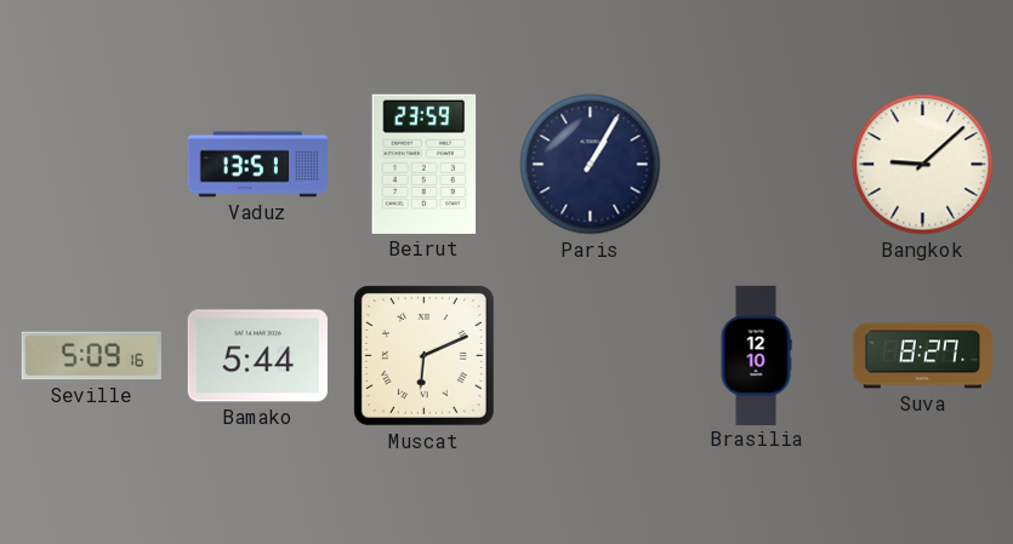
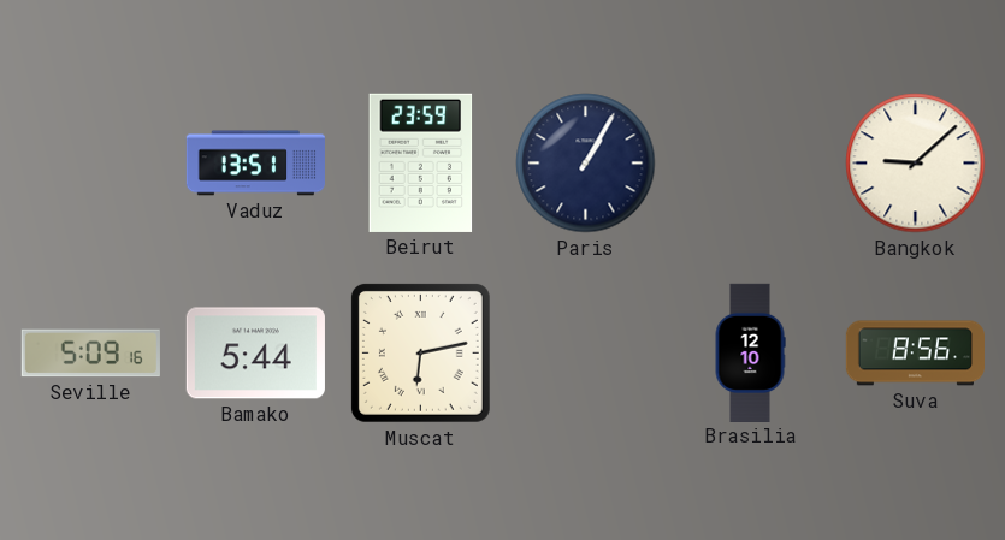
Muscat: 6:11 -> 6:13
Suva: 8:27 -> 8:56
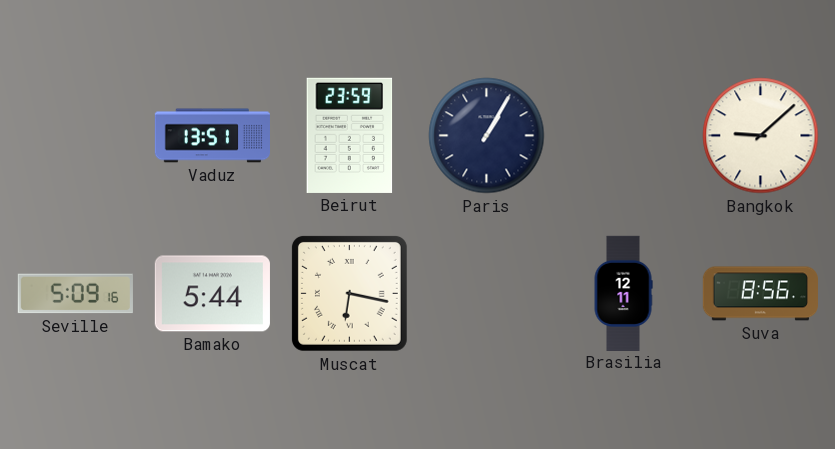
Muscat: 6:13 -> 6:17
Brasilia: 12:10 -> 12:11
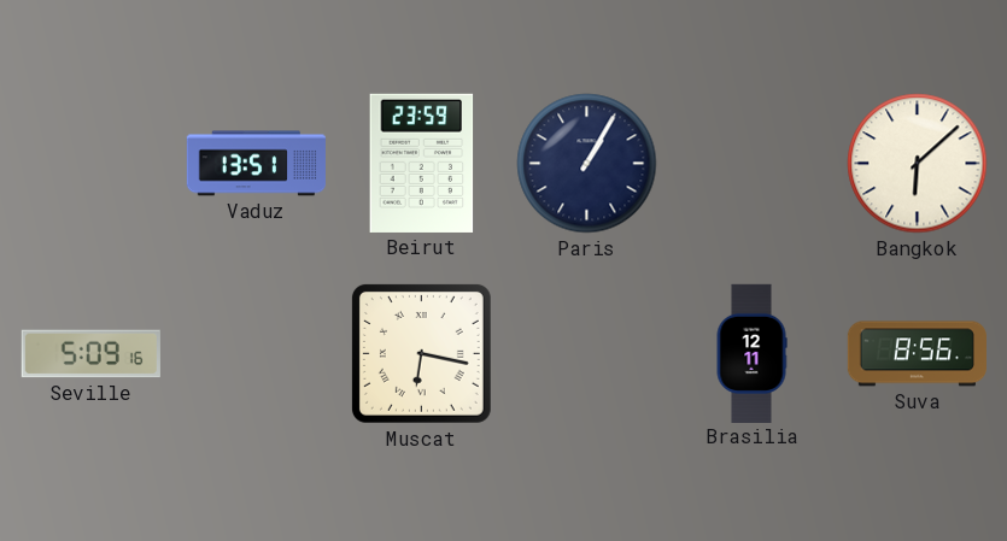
Bangkok: 9:08 -> 6:08
Bamako: 5:44 -> none
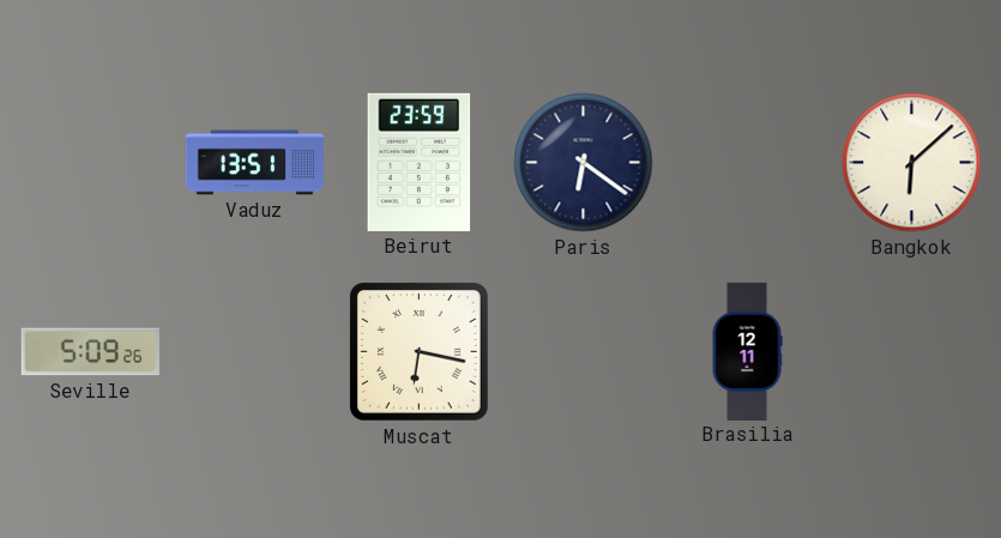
Paris: 1:05 -> 6:21
Seville: 5:09:16 -> 5:09:26
Suva: 8:56 -> none
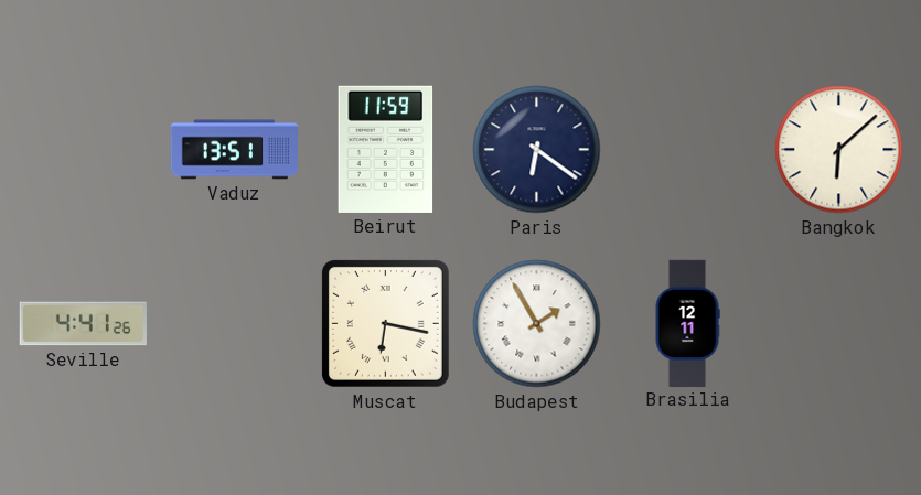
Beirut: 23:59 -> 11:59
Seville: 5:09 -> 4:41
Budapest: none -> 1:55
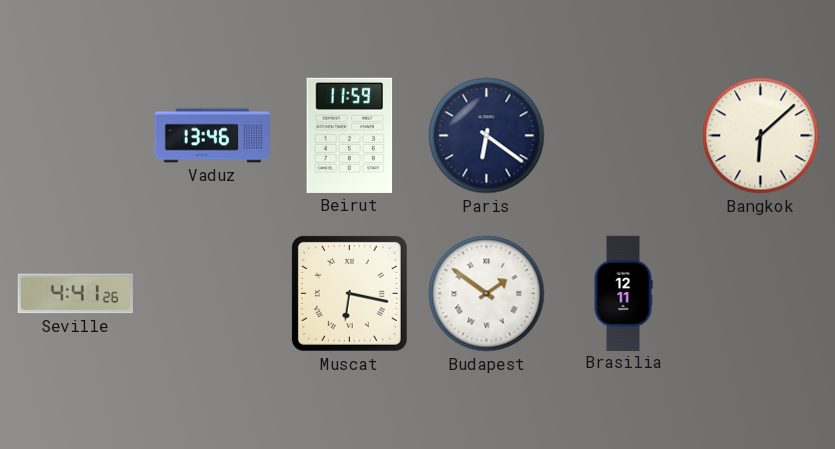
Vaduz: 13:51 -> 13:46
Budapest: 1:55 -> 1:51
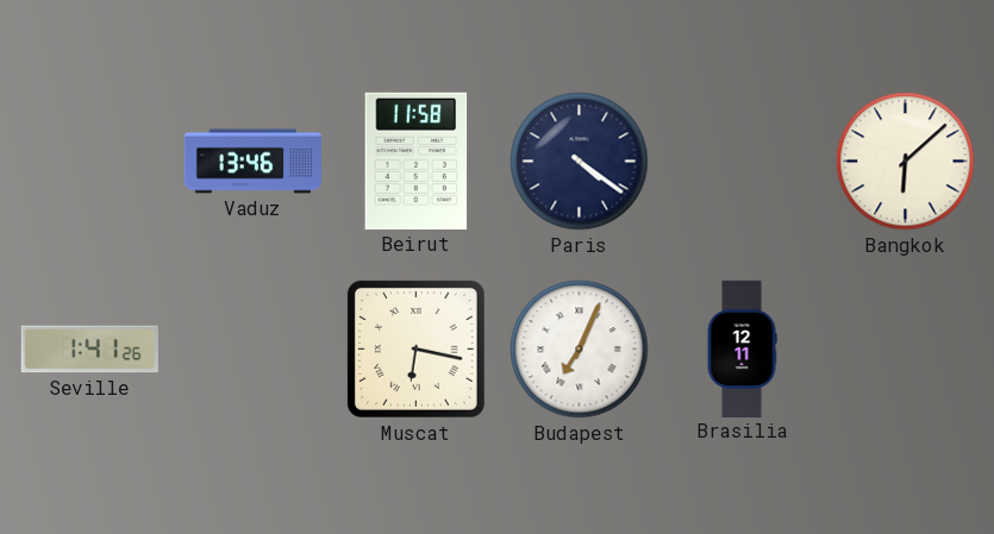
Beirut: 11:59 -> 11:58
Paris: 6:21 -> 4:21
Seville: 4:41 -> 1:41
Budapest: 1:51 -> 7:04
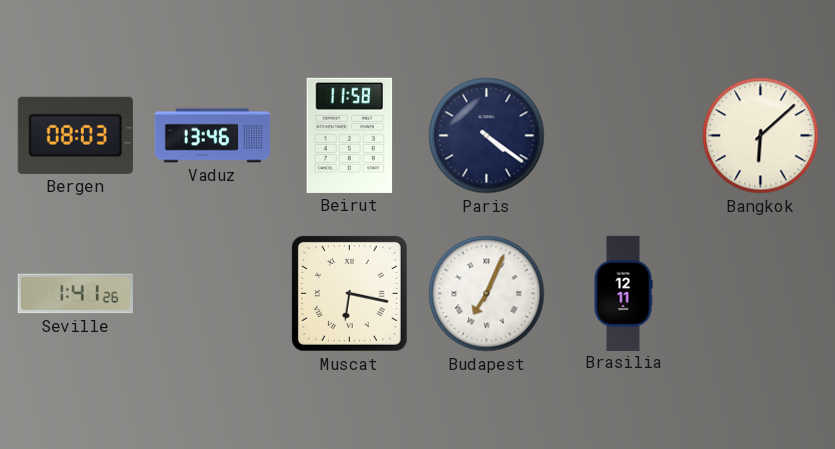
Bergen: none -> 08:03
